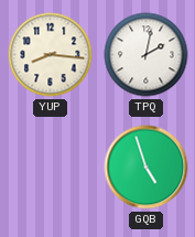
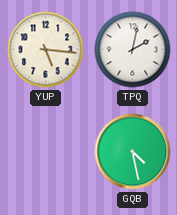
YUP: 8:16 -> 5:16
GQB: 4:57 -> 4:28
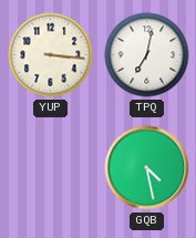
YUP: 5:16 -> 3:16
TPQ: 2:02 -> 7:02
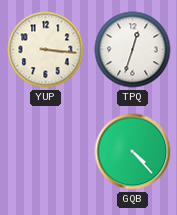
TPQ: 7:02 -> 12:33
GQB: 4:28 -> 4:23
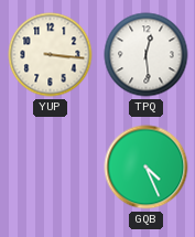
TPQ: 12:33 -> 12:29
GQB: 4:23 -> 4:26
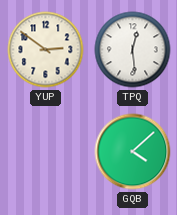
YUP: 3:16 -> 2:51
GQB: 4:26 -> 4:08
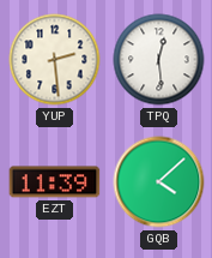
YUP: 2:51 -> 2:29
EZT: none -> 11:39
